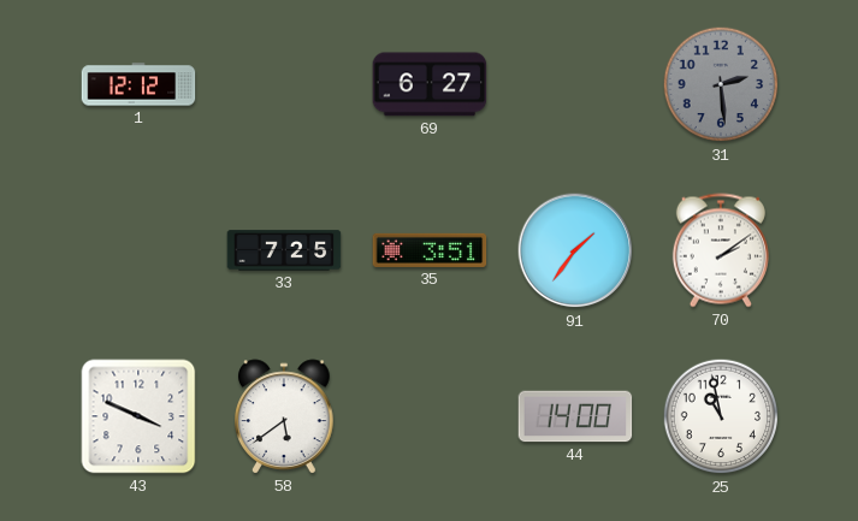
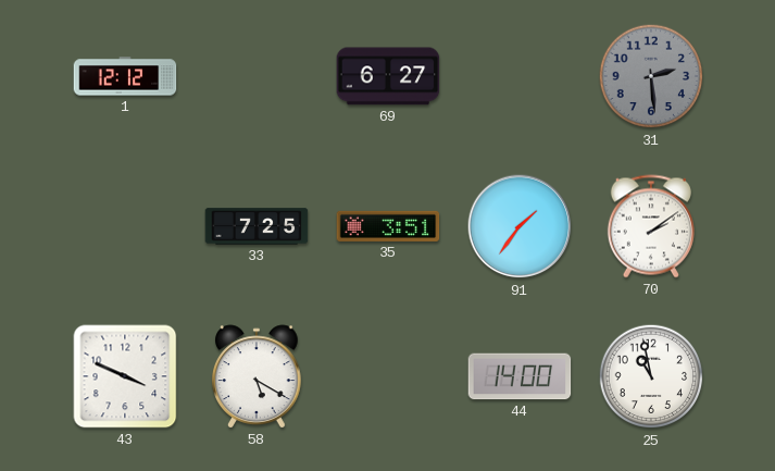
58: 5:39 -> 5:20
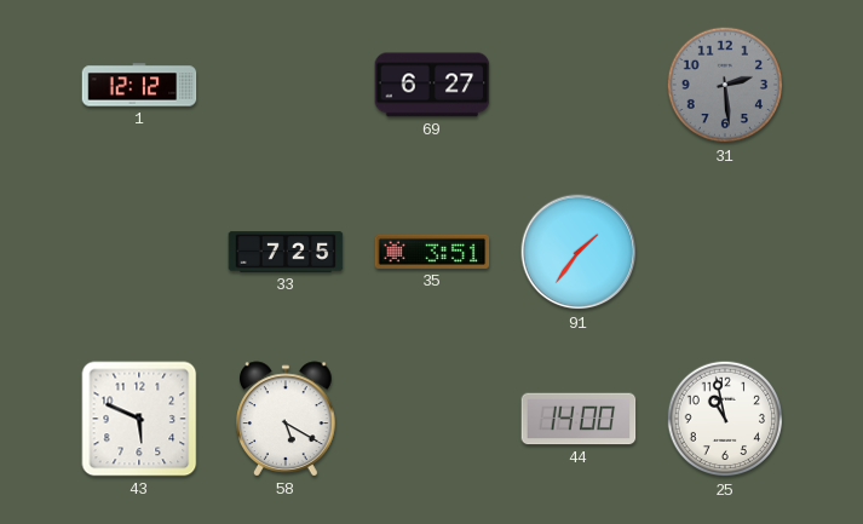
70: 2:09 -> none
43: 3:49 -> 5:49
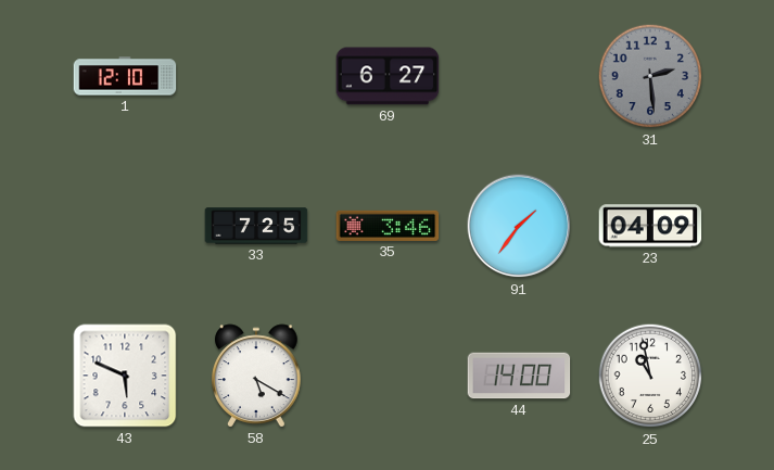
1: 12:12 -> 12:10
35: 3:51 -> 3:46
23: none -> 04:09
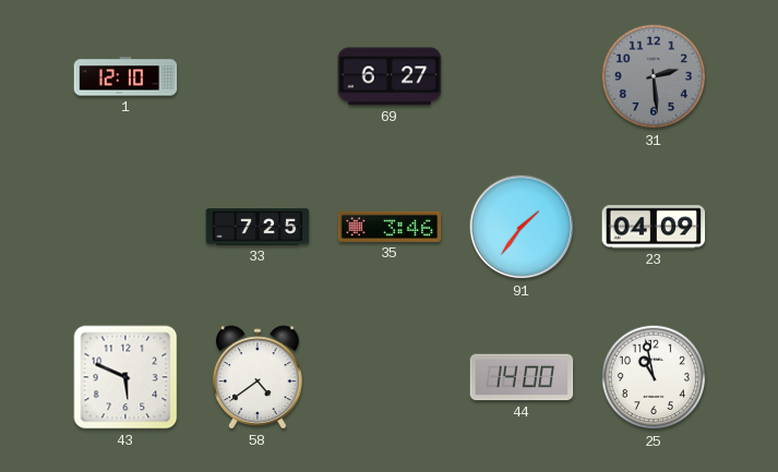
58: 5:20 -> 4:39
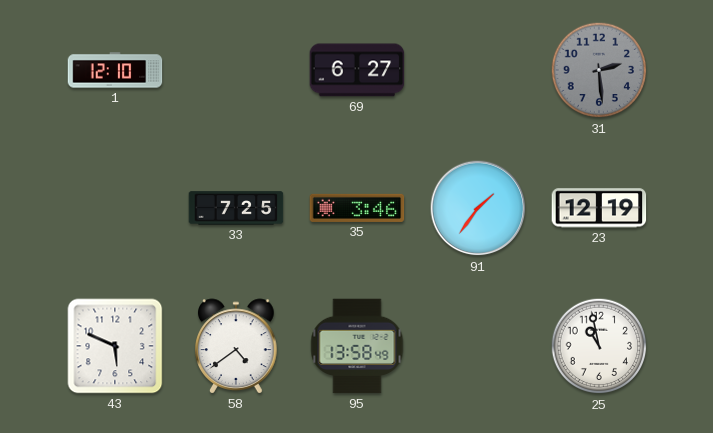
23: 04:09 -> 12:19
95: none -> 13:58
44: 14:00 -> none
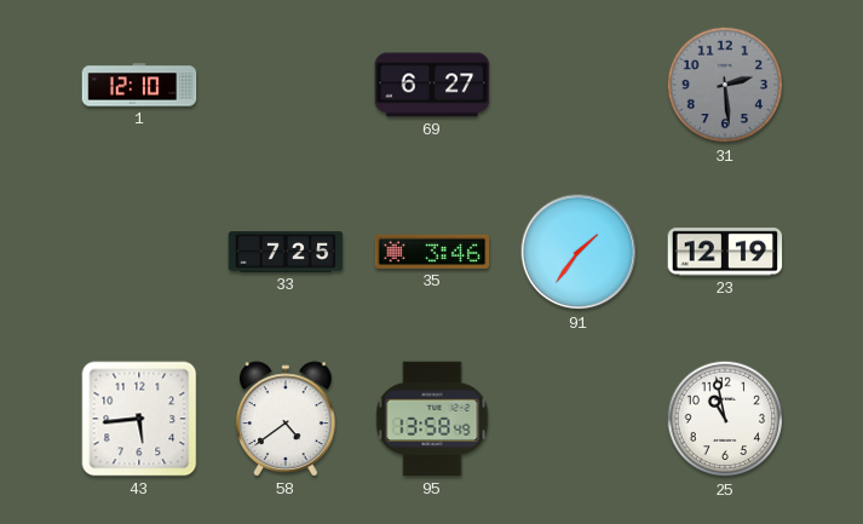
43: 5:49 -> 5:44
